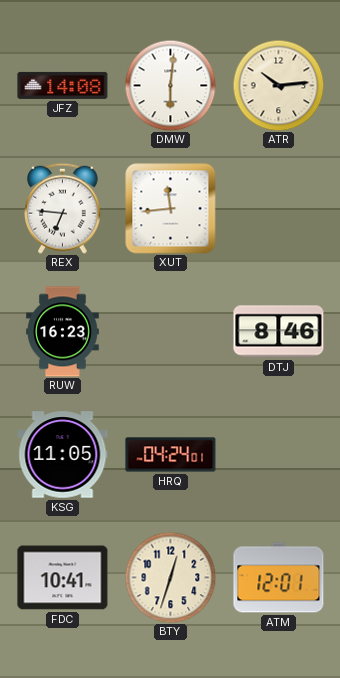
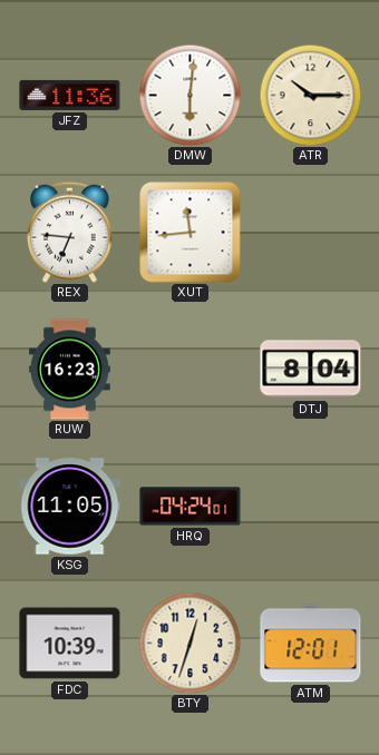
JFZ: 14:08 -> 11:36
ATR: 10:14 -> 10:15
DTJ: 8:46 -> 8:04
FDC: 10:41 -> 10:39
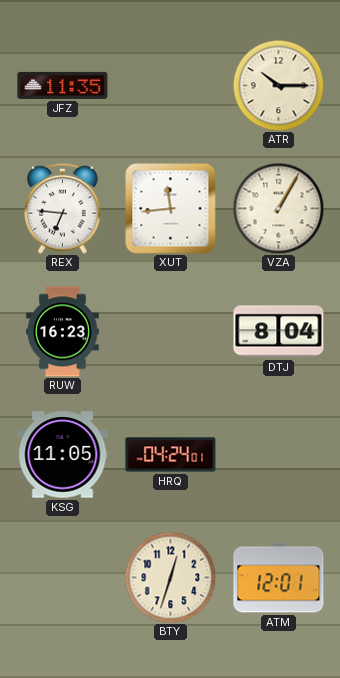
JFZ: 11:36 -> 11:35
DMW: 6:01 -> none
VZA: none -> 1:05
FDC: 10:39 -> none
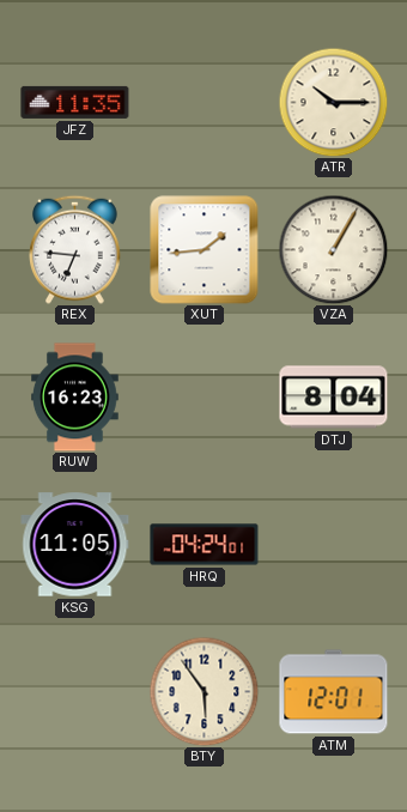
XUT: 11:44 -> 1:44
BTY: 12:33 -> 5:54
